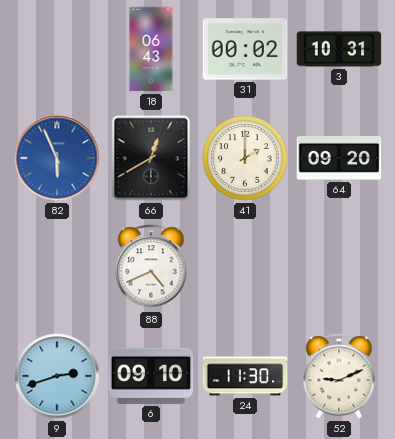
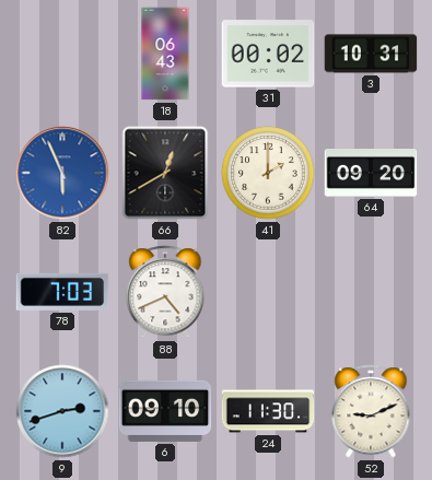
78: none -> 7:03
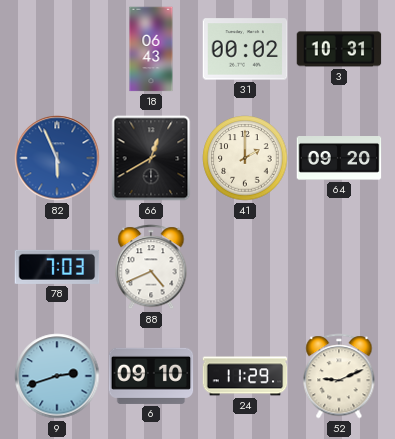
24: 11:30 -> 11:29
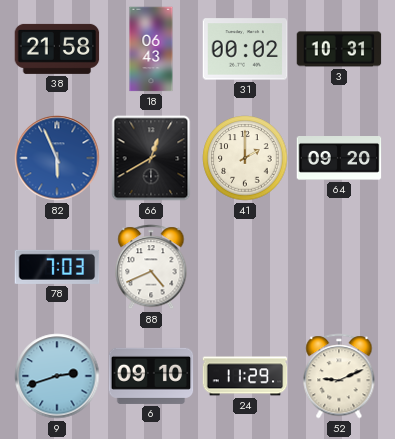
38: none -> 21:58
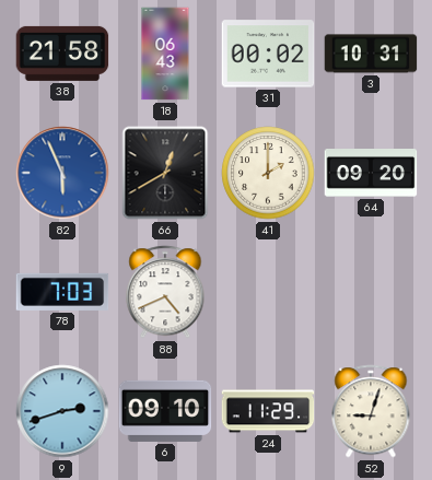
52: 9:11 -> 9:03
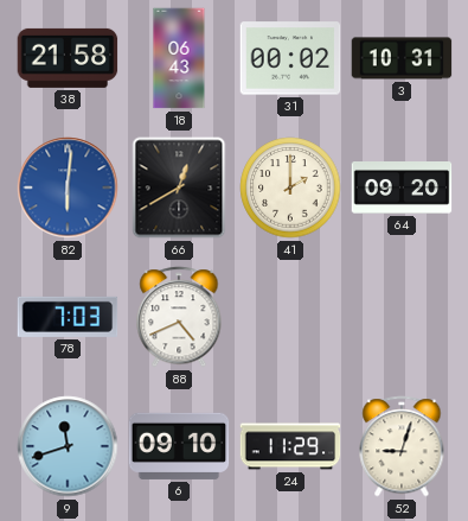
82: 5:56 -> 6:01
9: 2:42 -> 11:42
